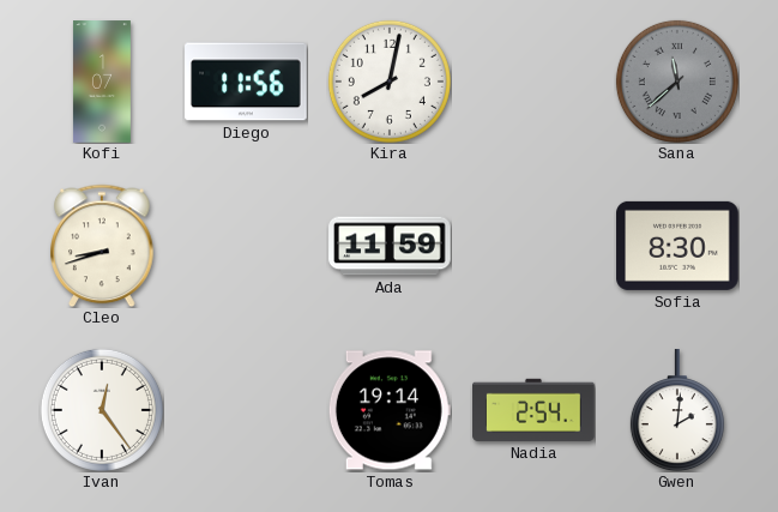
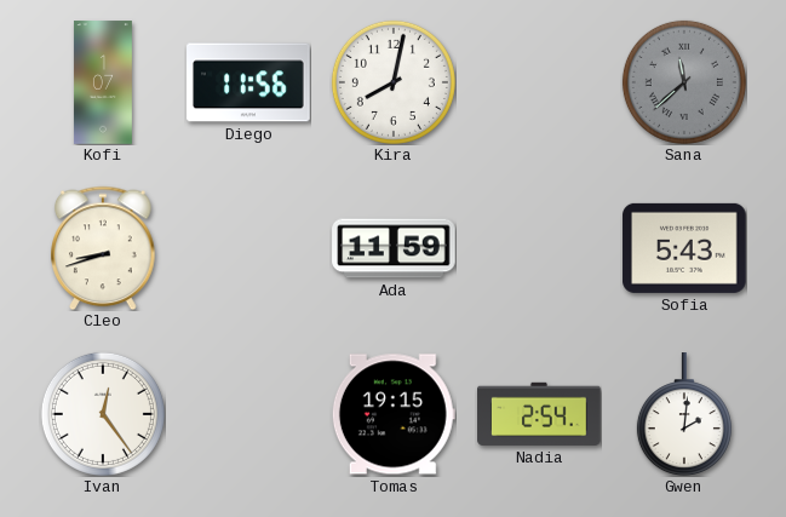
Sofia: 8:30 -> 5:43
Tomas: 19:14 -> 19:15
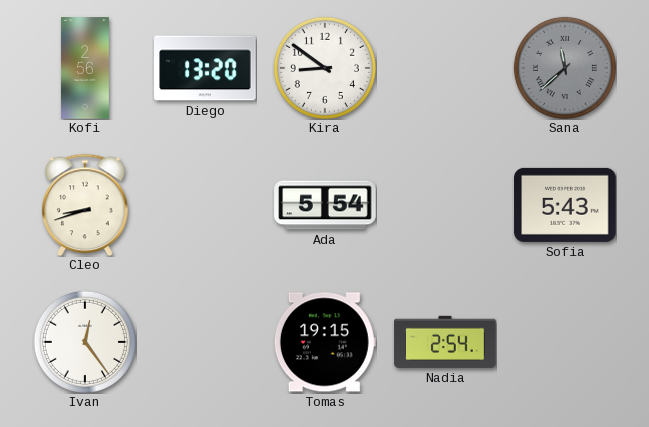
Kofi: 1:07 -> 2:56
Diego: 11:56 -> 13:20
Kira: 8:02 -> 8:51
Ada: 11:59 -> 5:54
Gwen: 2:01 -> none
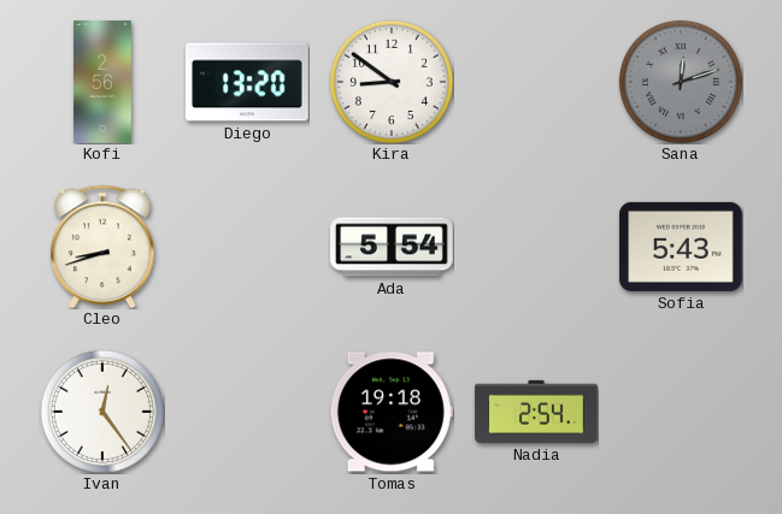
Sana: 11:38 -> 12:12
Tomas: 19:15 -> 19:18
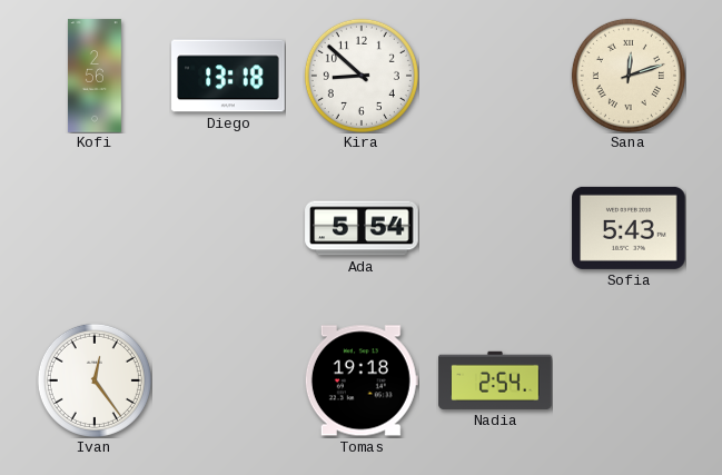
Diego: 13:20 -> 13:18
Kira: 8:51 -> 8:52
Sana dial: grey -> cream
Cleo: 8:42 -> none
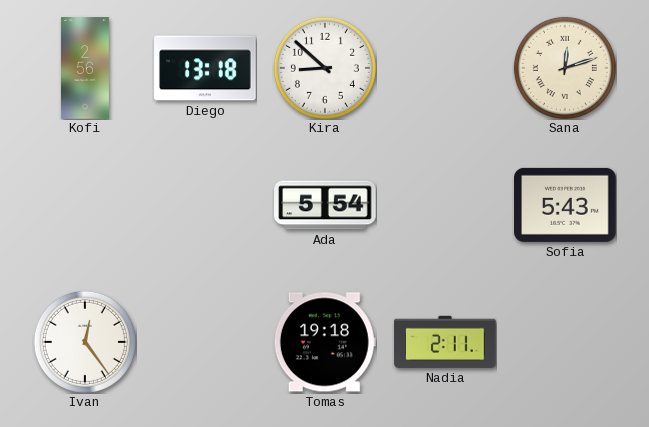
Nadia: 2:54 -> 2:11
